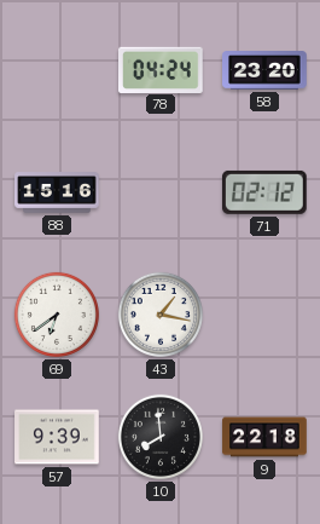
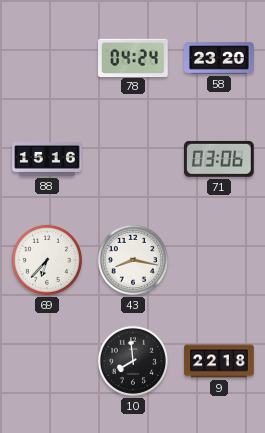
71: 02:12 -> 03:06
69: 6:39 -> 6:37
43: 1:17 -> 8:17
57: 9:39 -> none
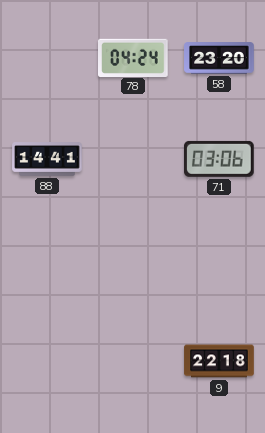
88: 15:16 -> 14:41
69: 6:37 -> none
43: 8:17 -> none
10: 7:59 -> none
